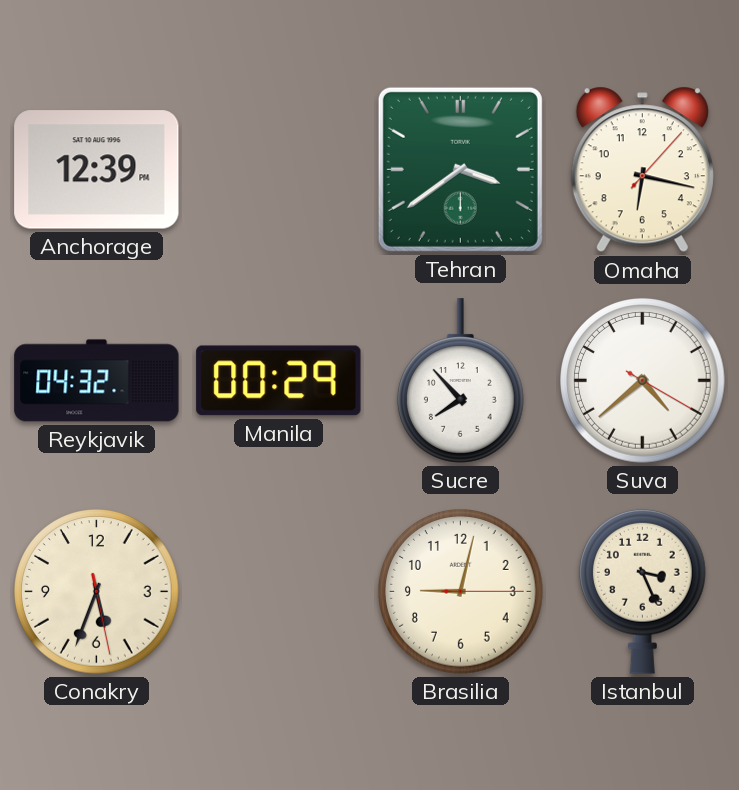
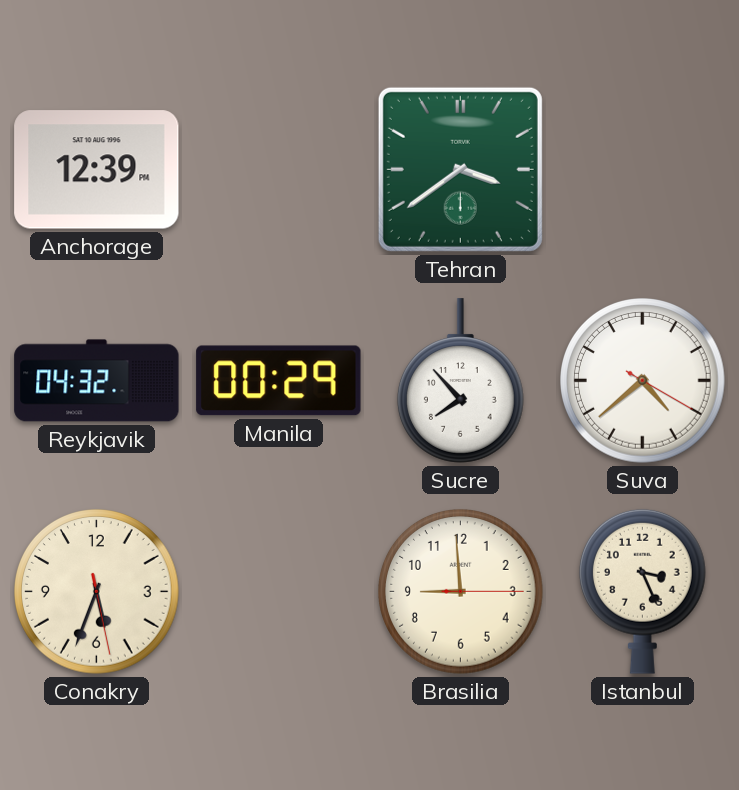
Omaha: 6:17 -> none
Brasilia: 9:02 -> 8:59
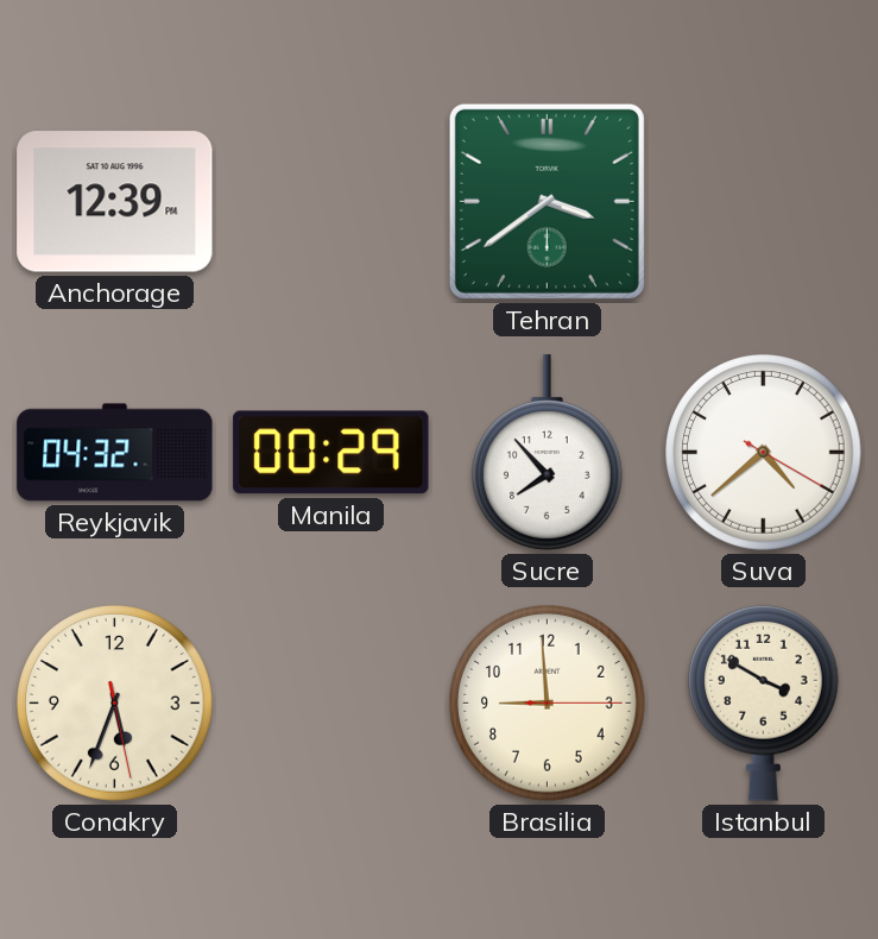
Istanbul: 3:26 -> 3:50
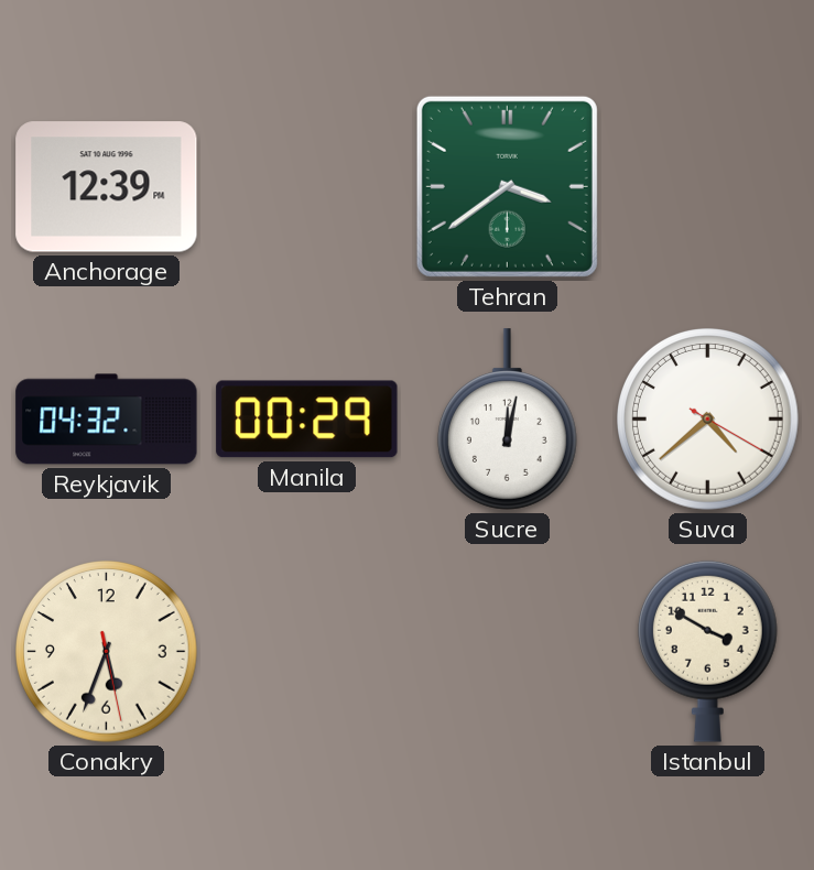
Sucre: 7:53 -> 12:02
Brasilia: 8:59 -> none
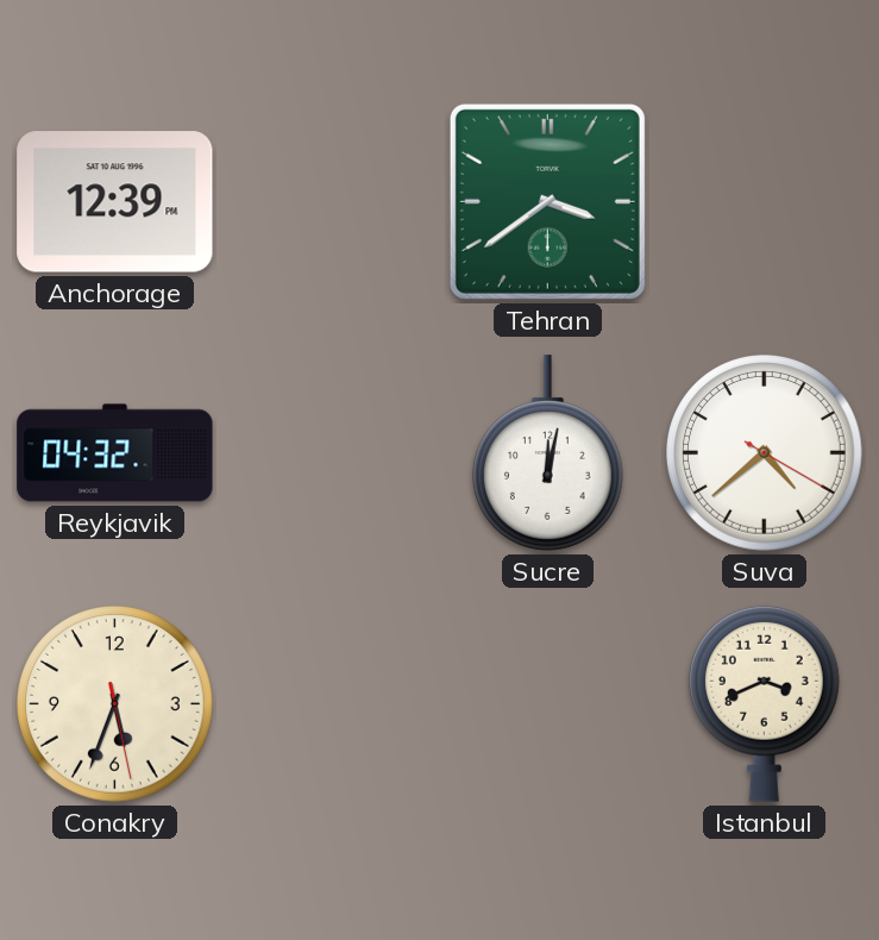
Manila: 00:29 -> none
Istanbul: 3:50 -> 3:41
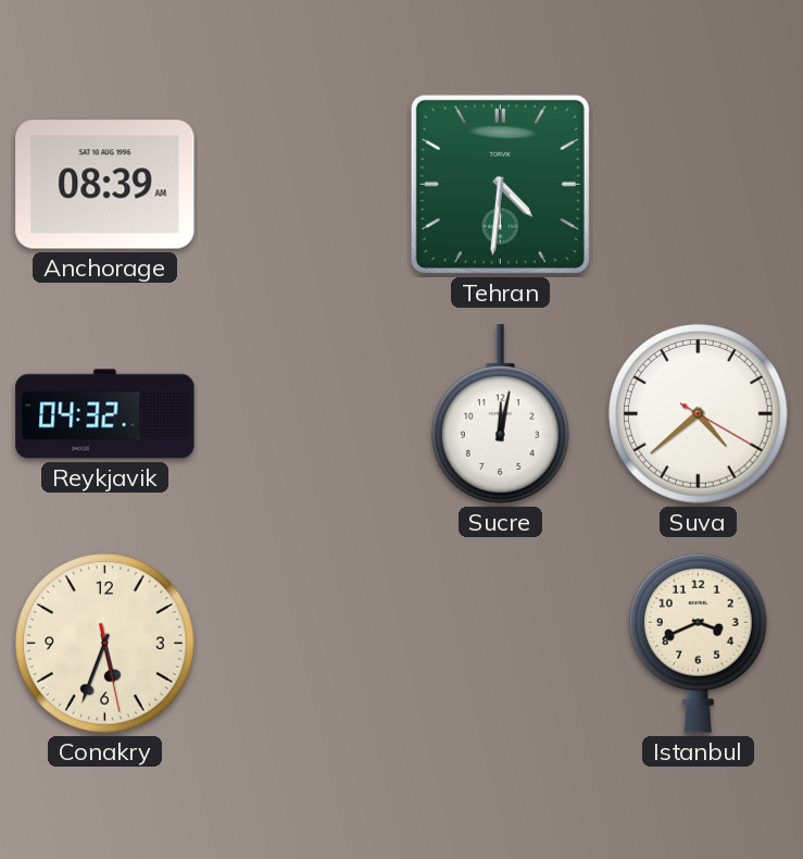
Anchorage: 12:39 -> 08:39
Tehran: 3:39 -> 4:31
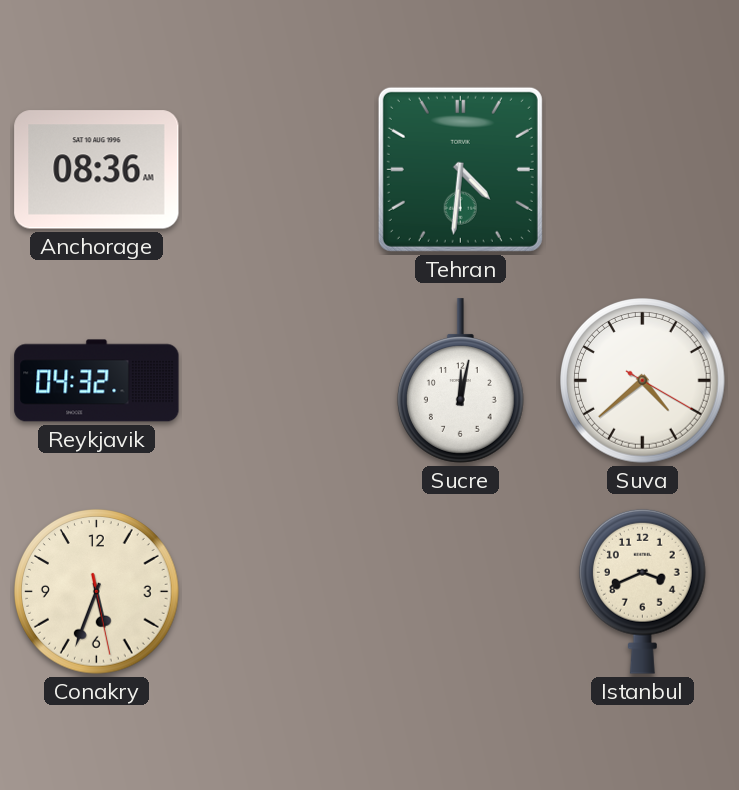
Anchorage: 08:39 -> 08:36
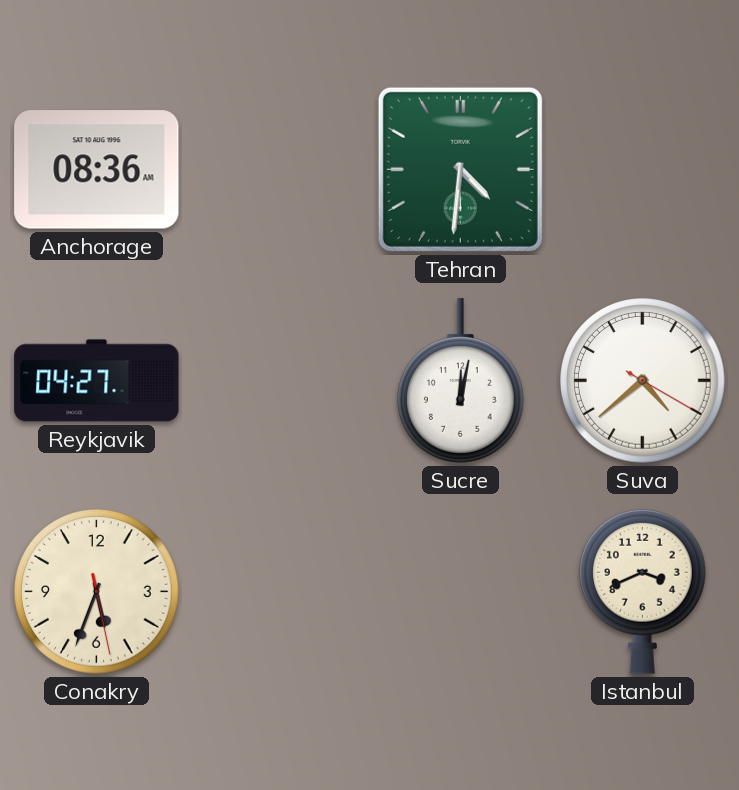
Reykjavik: 04:32 -> 04:27
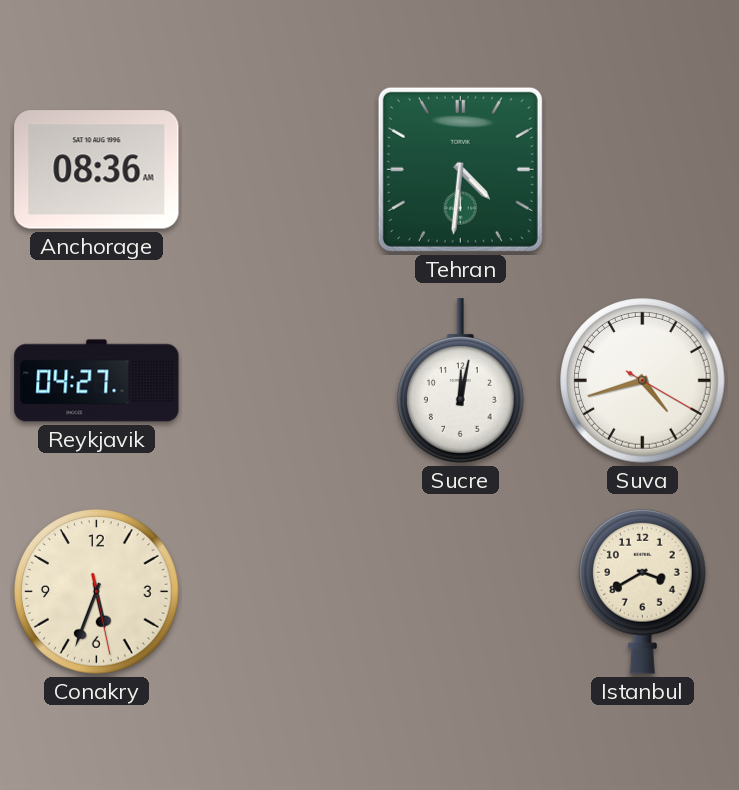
Suva: 4:38 -> 4:42
Istanbul: 3:41 -> 3:40
